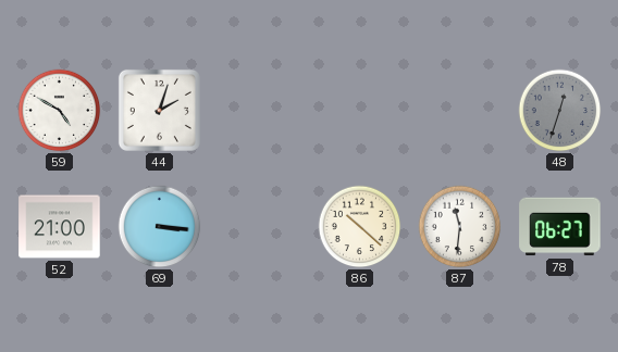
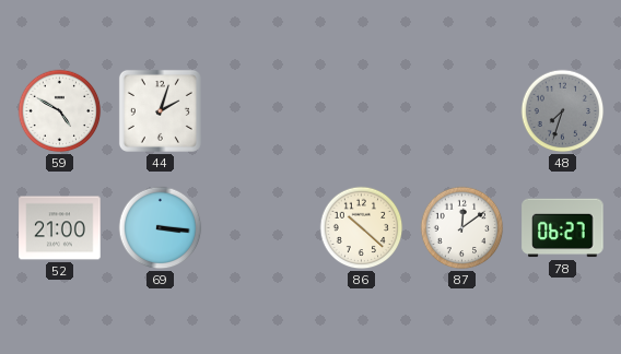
48: 12:33 -> 7:33
87: 11:31 -> 12:09
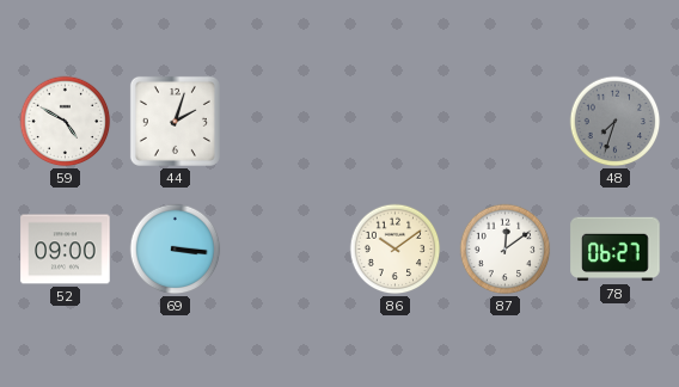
52: 21:00 -> 09:00
86: 10:22 -> 10:09
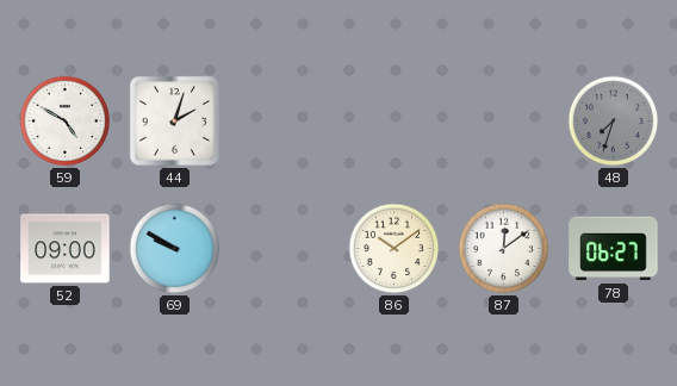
69: 3:16 -> 9:50
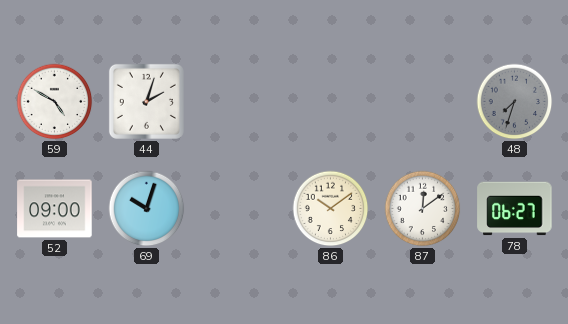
69: 9:50 -> 10:03
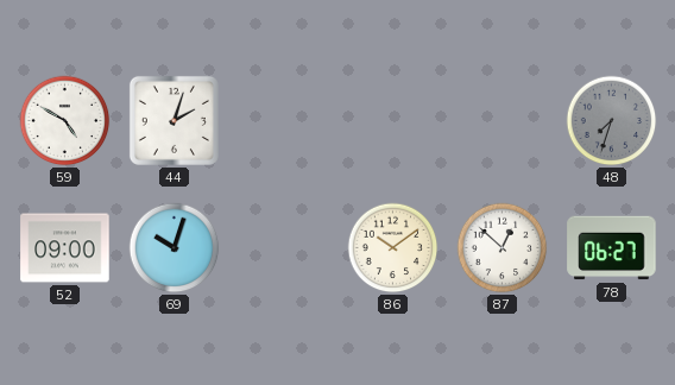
87: 12:09 -> 12:52
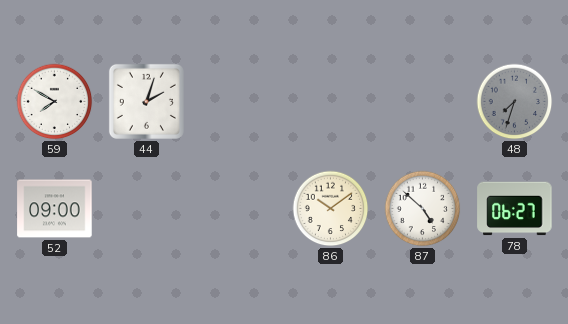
59: 4:50 -> 7:50
69: 10:03 -> none
87: 12:52 -> 4:52
